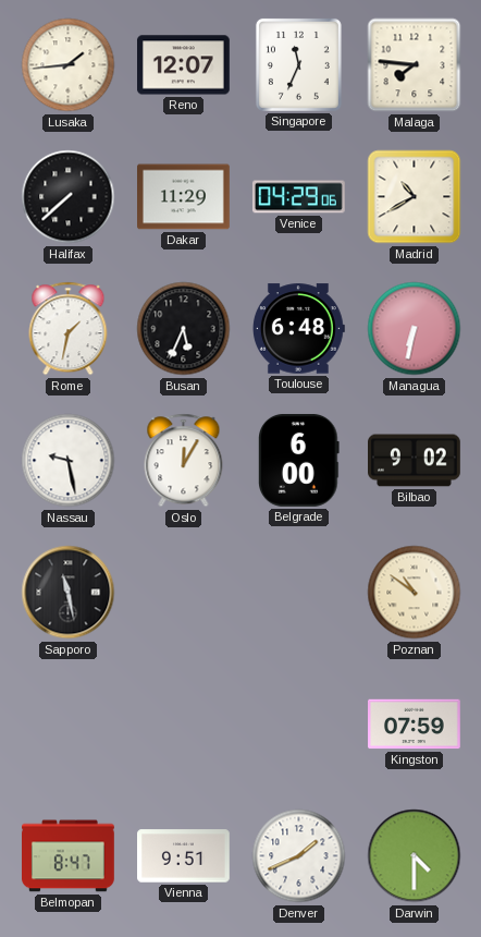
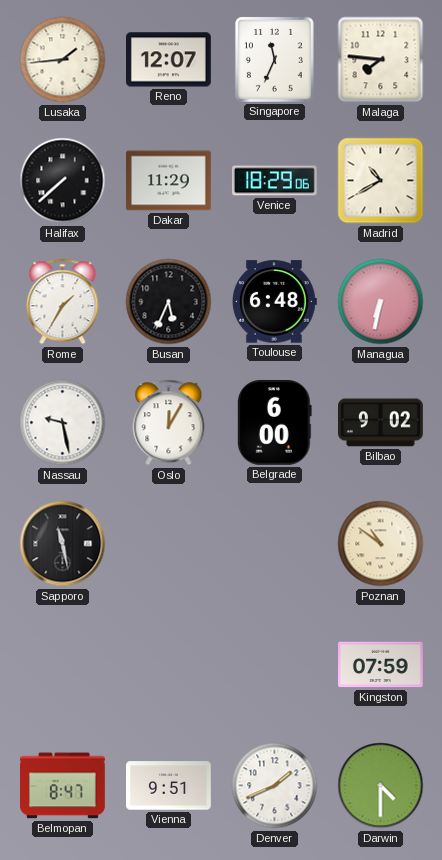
Venice: 04:29 -> 18:29
Rome: 1:32 -> 1:35
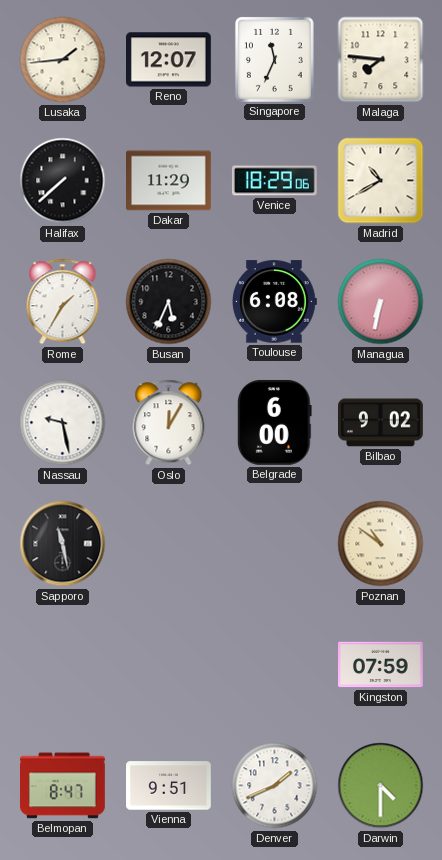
Toulouse: 6:48 -> 6:08
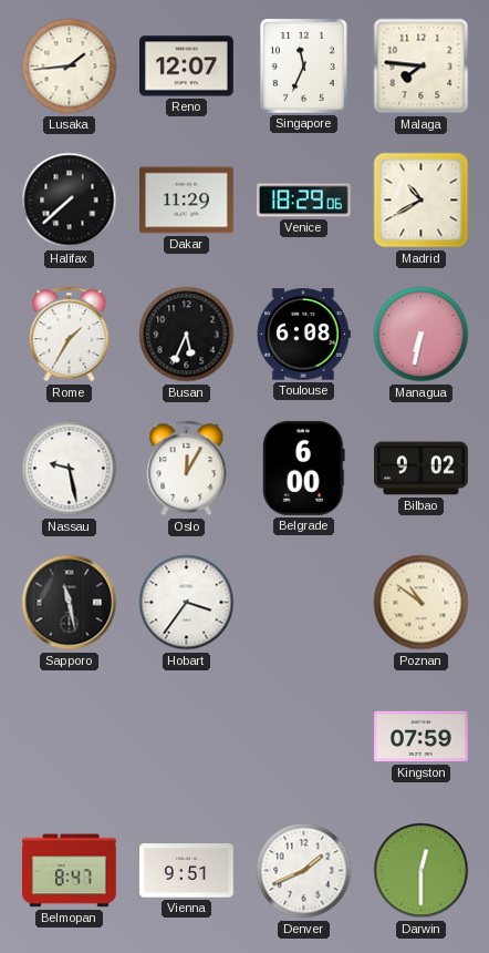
Hobart: none -> 3:36
Darwin: 4:30 -> 12:30
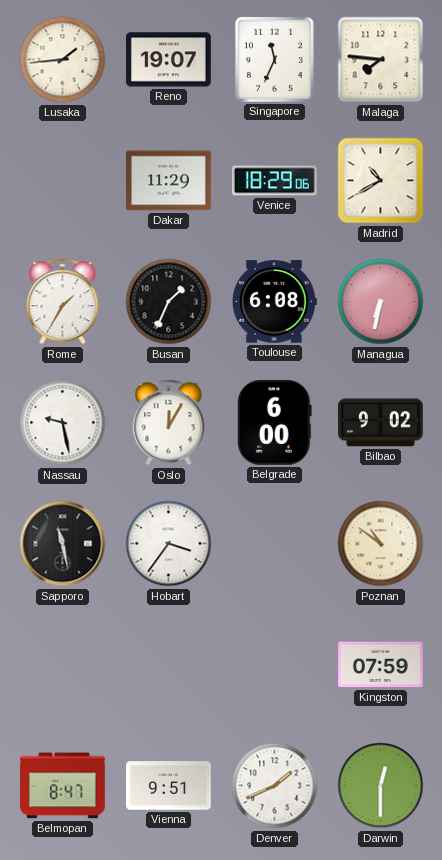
Reno: 12:07 -> 19:07
Halifax: 7:38 -> none
Busan: 5:34 -> 1:34
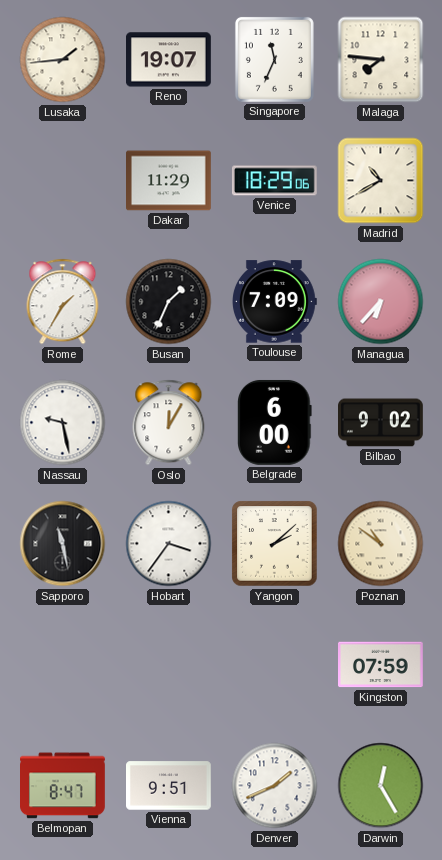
Toulouse: 6:08 -> 7:09
Managua: 6:32 -> 6:37
Yangon: none -> 2:08
Darwin: 12:30 -> 12:25
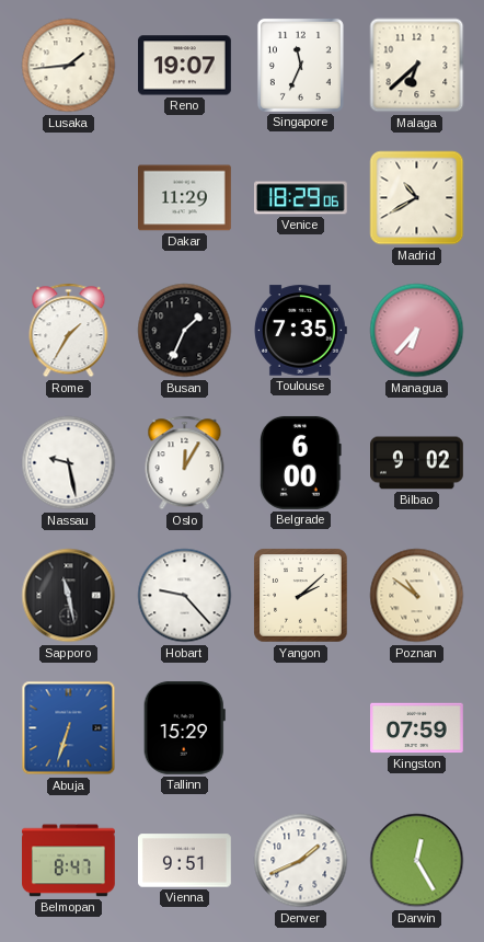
Malaga: 7:46 -> 6:38
Toulouse: 7:09 -> 7:35
Hobart: 3:36 -> 9:23
Abuja: none -> 6:33
Tallinn: none -> 15:29
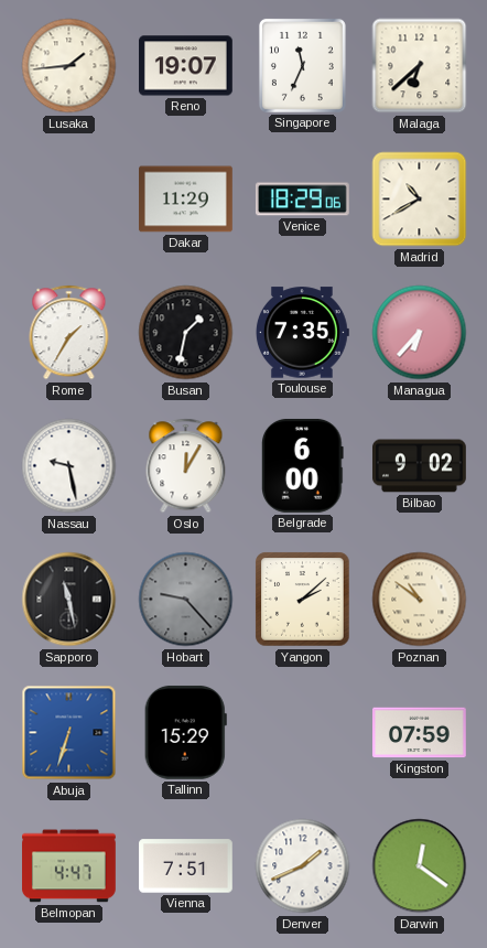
Busan: 1:34 -> 1:32
Hobart dial: white -> grey
Belmopan: 8:47 -> 4:47
Vienna: 9:51 -> 7:51
Darwin: 12:25 -> 12:21
